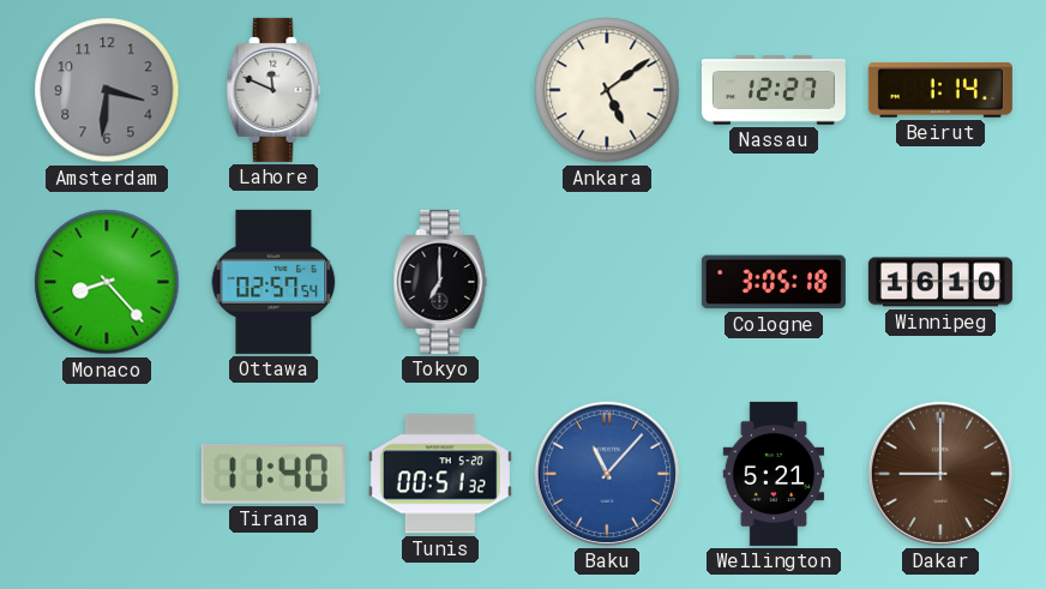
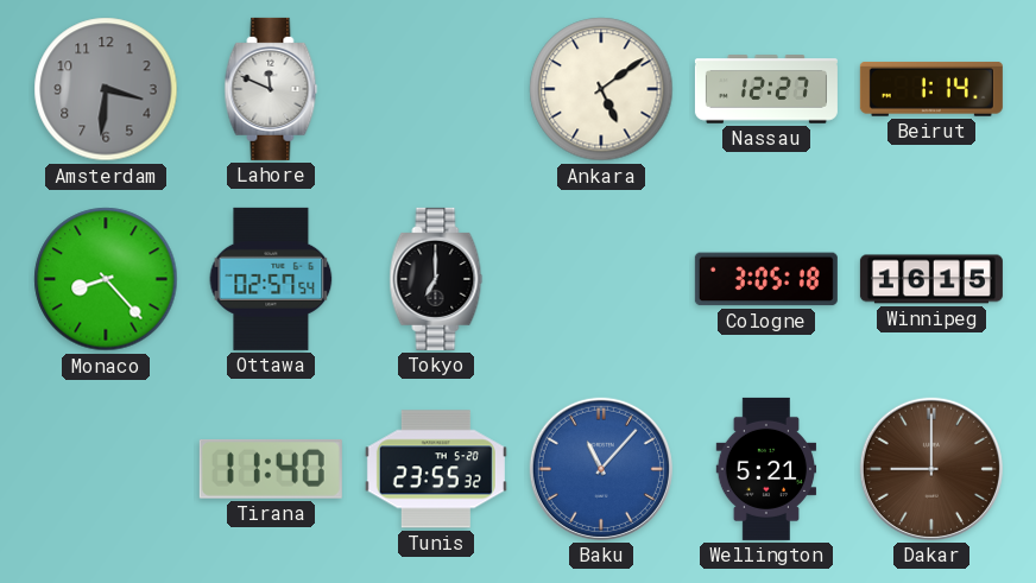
Winnipeg: 16:10 -> 16:15
Tunis: 00:51 -> 23:55
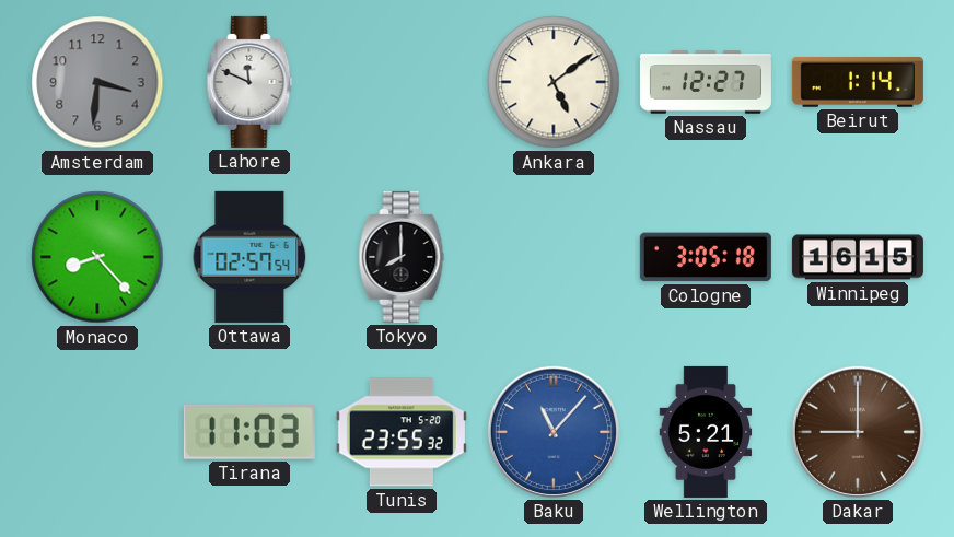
Tokyo: 7:00 -> 8:00
Tirana: 11:40 -> 11:03
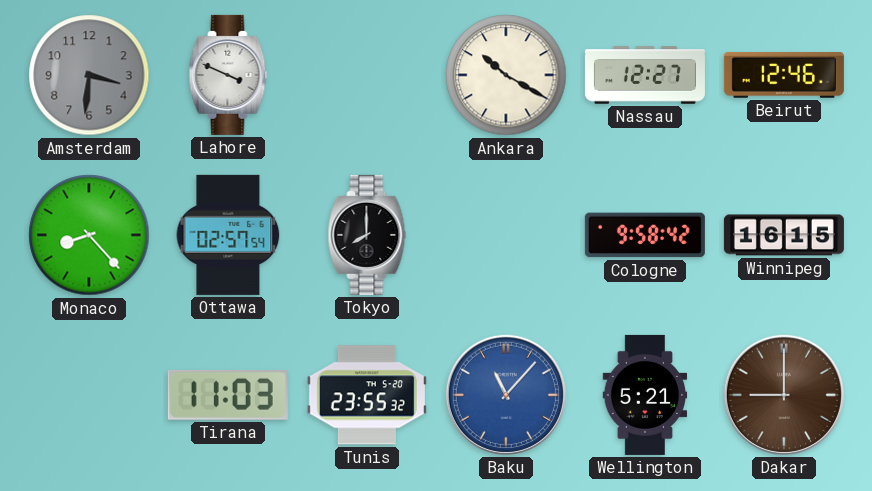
Lahore: 11:49 -> 3:49
Ankara: 5:09 -> 10:20
Beirut: 1:14 -> 12:46
Cologne: 3:05 -> 9:58
